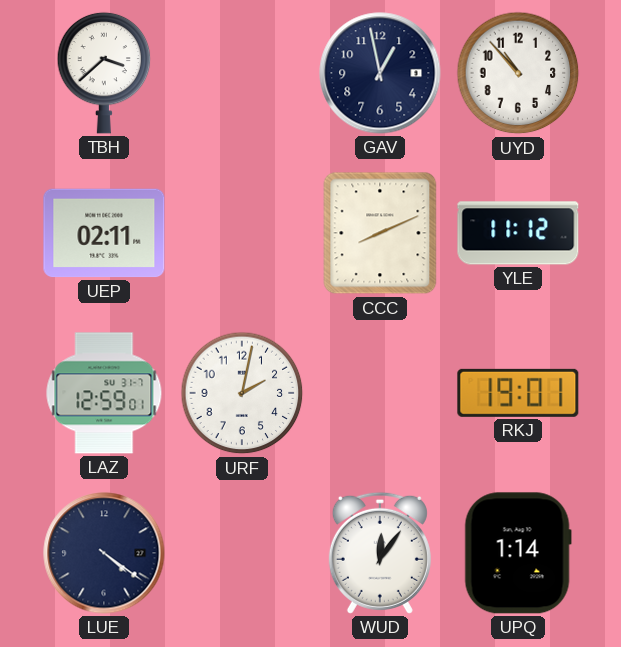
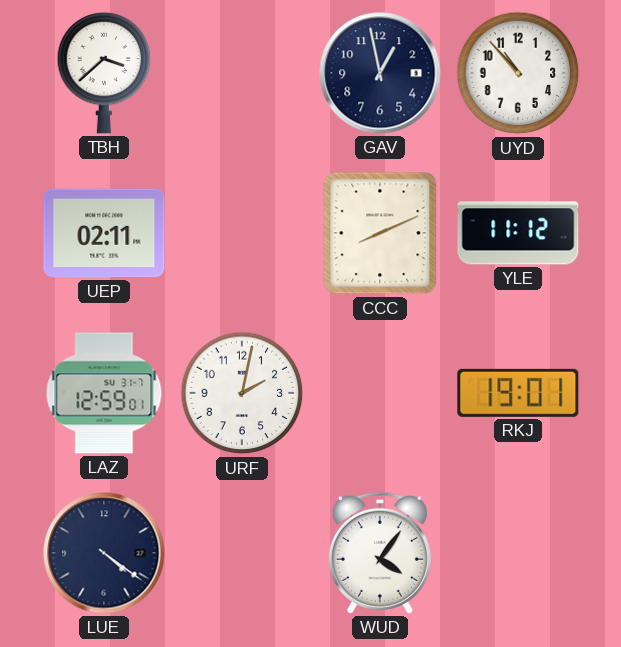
WUD: 12:06 -> 4:06
UPQ: 1:14 -> none
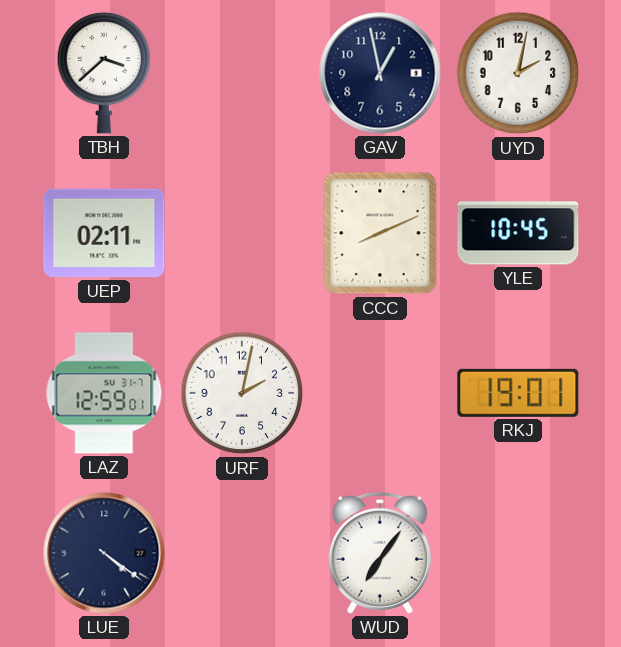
UYD: 10:53 -> 2:02
YLE: 11:12 -> 10:45
WUD: 4:06 -> 7:06
